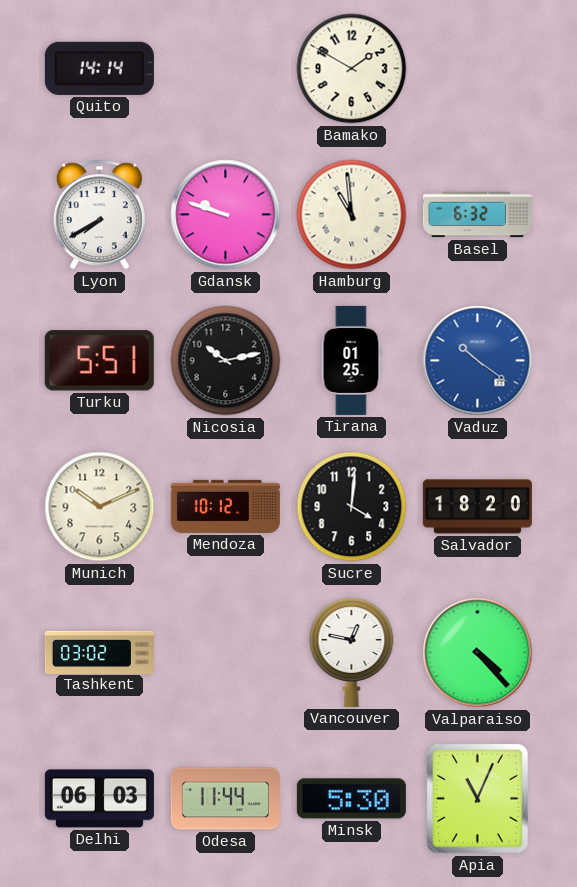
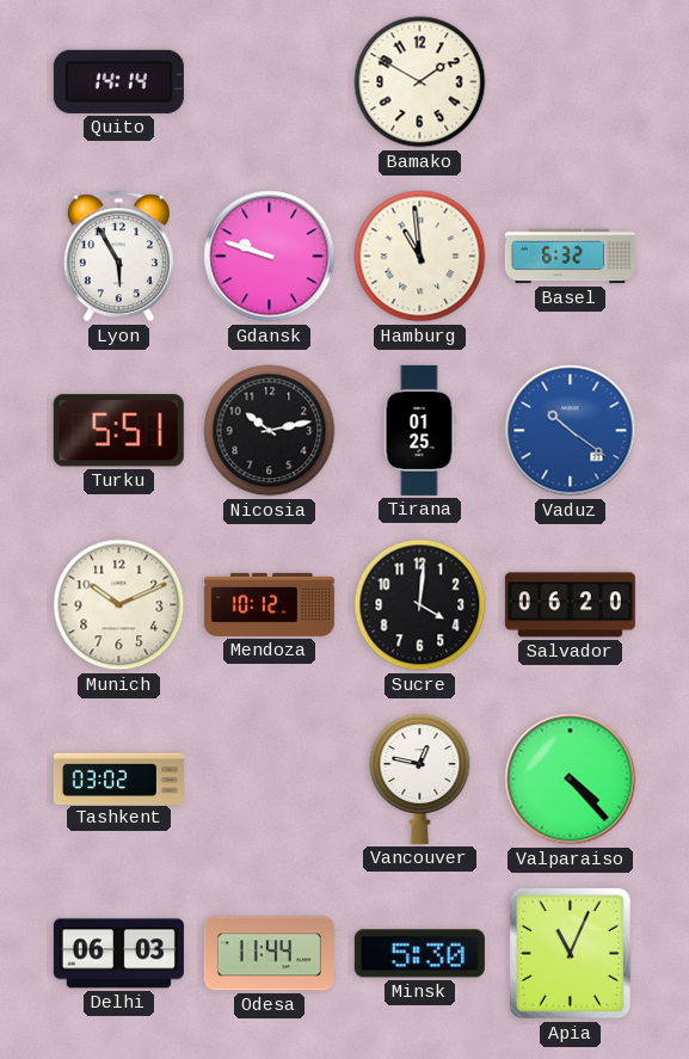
Lyon: 7:40 -> 5:55
Salvador: 18:20 -> 06:20
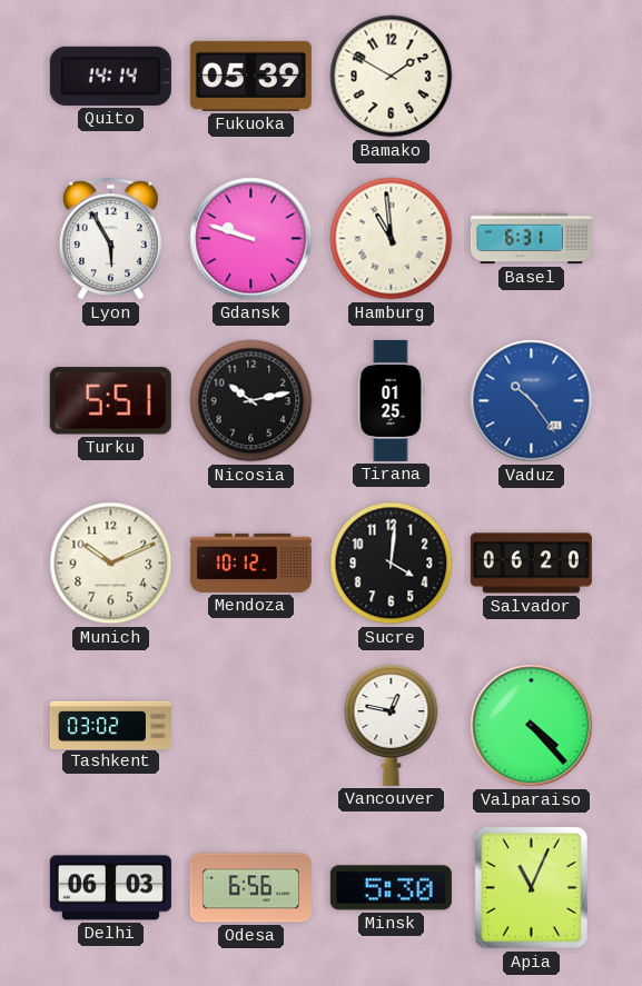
Fukuoka: none -> 05:39
Basel: 6:32 -> 6:31
Vaduz: 10:21 -> 10:24
Odesa: 11:44 -> 6:56
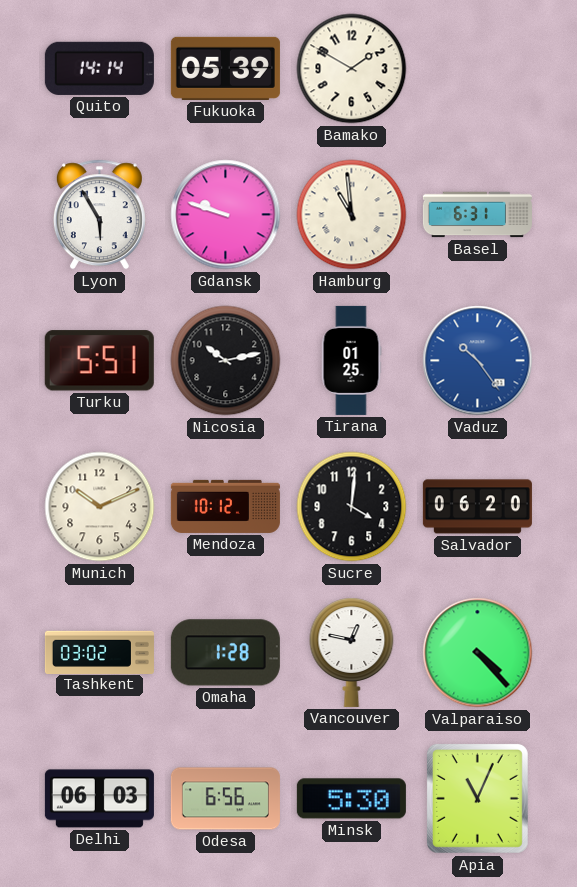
Omaha: none -> 1:28
